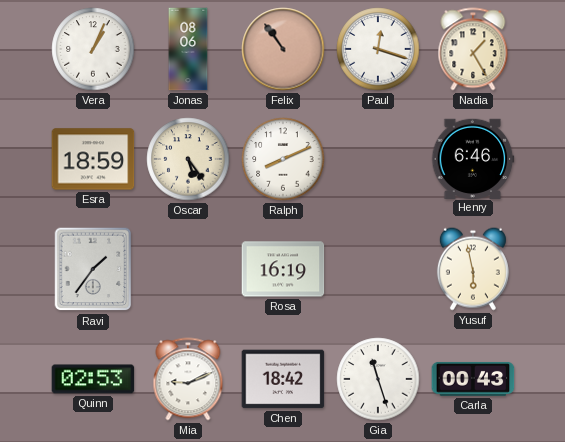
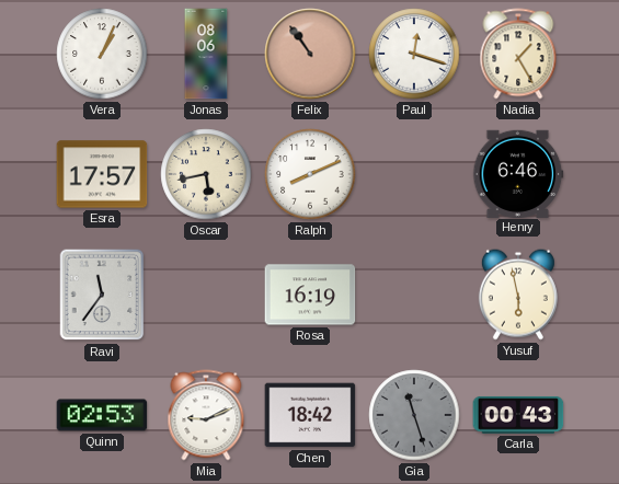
Esra: 18:59 -> 17:57
Oscar: 5:24 -> 5:43
Ravi: 1:36 -> 11:36
Gia dial: white -> grey
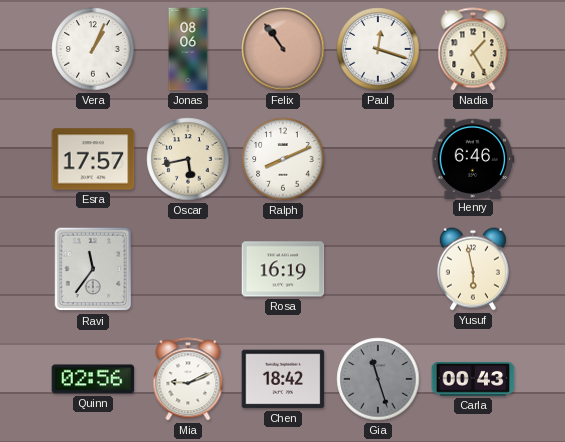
Quinn: 02:53 -> 02:56
